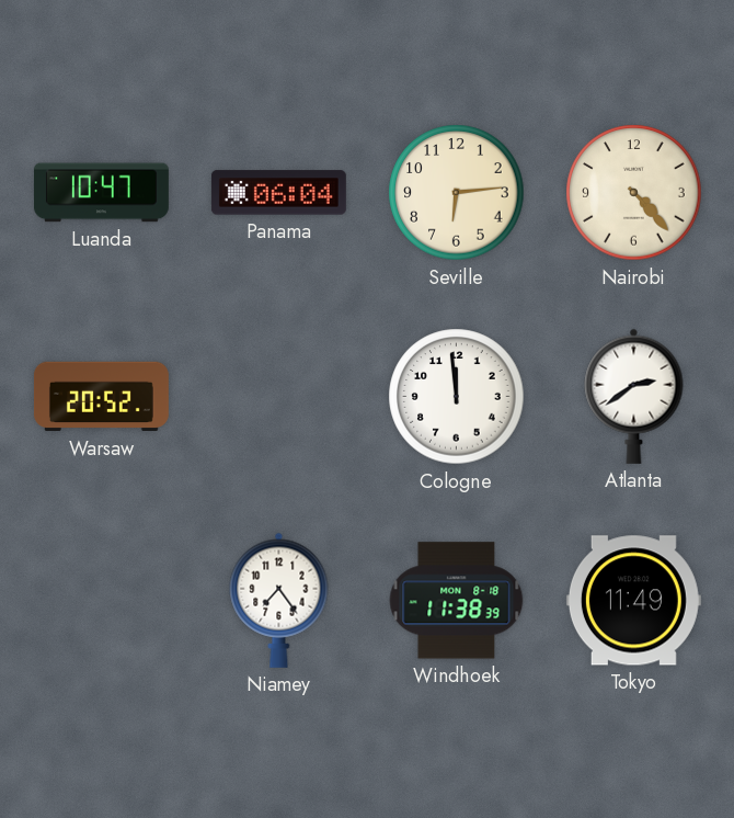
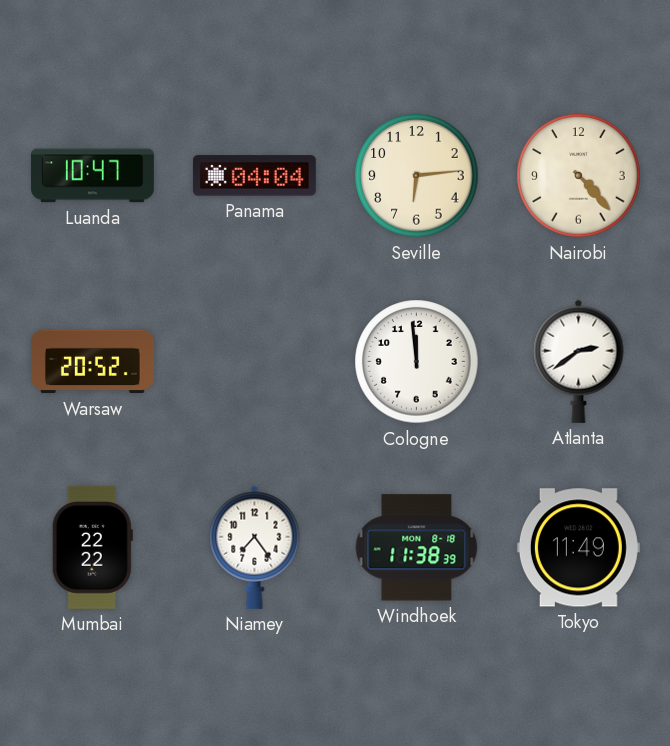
Panama: 06:04 -> 04:04
Mumbai: none -> 22:22
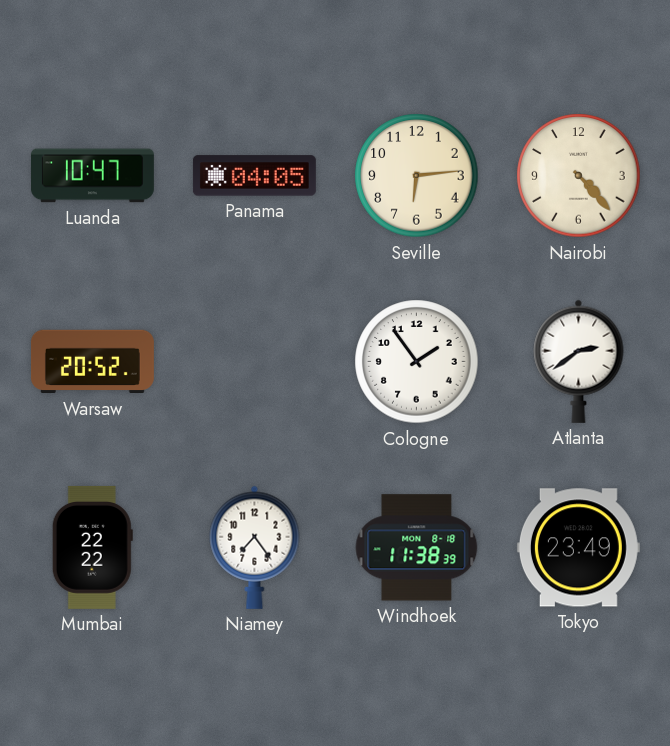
Panama: 04:04 -> 04:05
Cologne: 11:59 -> 1:54
Tokyo: 11:49 -> 23:49
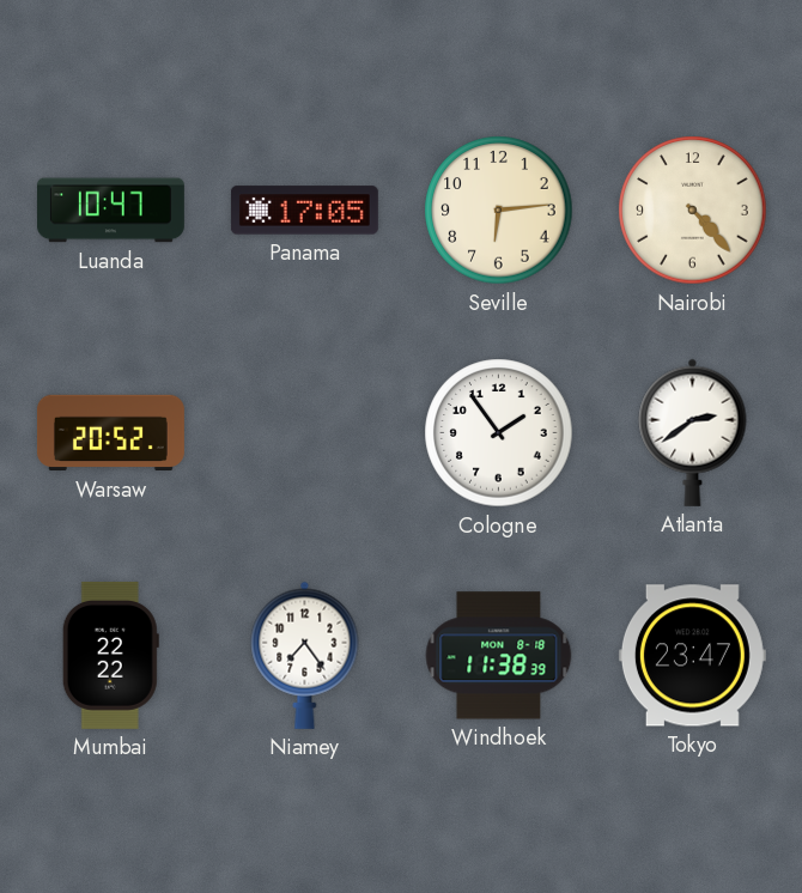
Panama: 04:05 -> 17:05
Tokyo: 23:49 -> 23:47
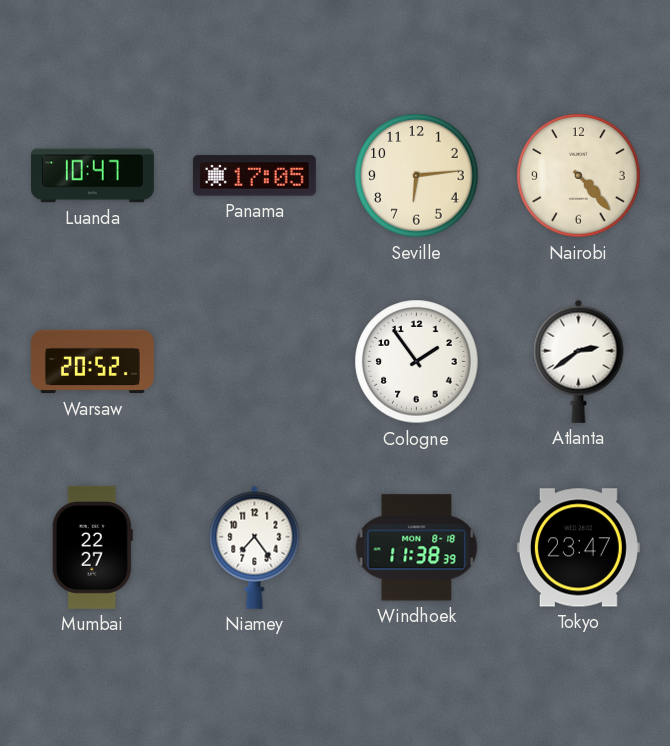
Mumbai: 22:22 -> 22:27
